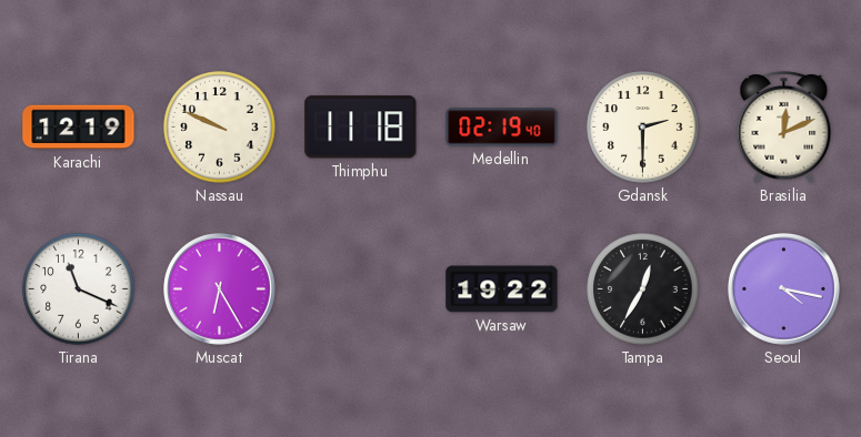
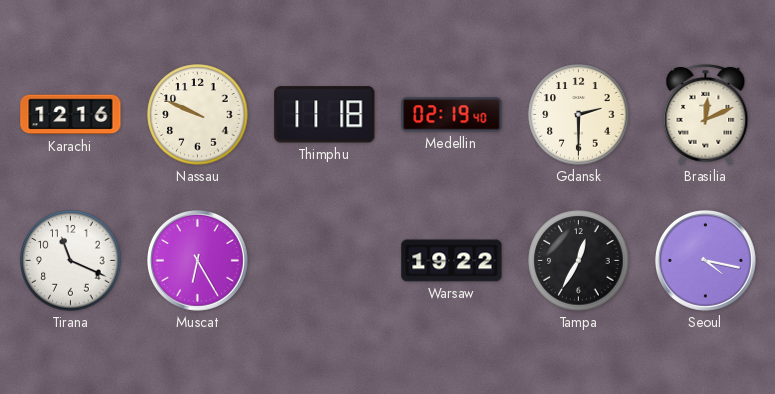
Karachi: 12:19 -> 12:16
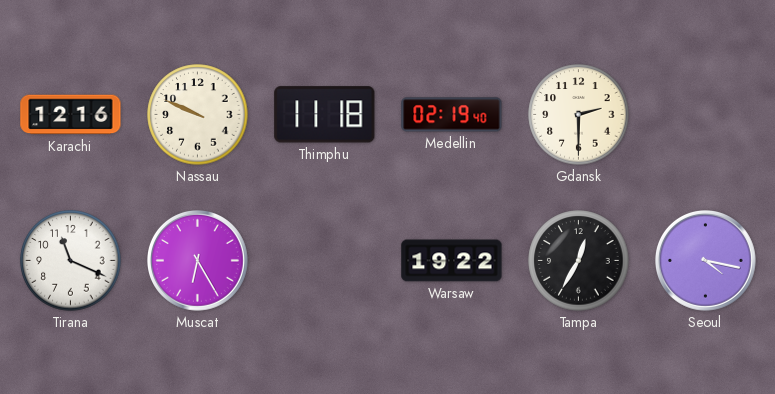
Brasilia: 12:11 -> none
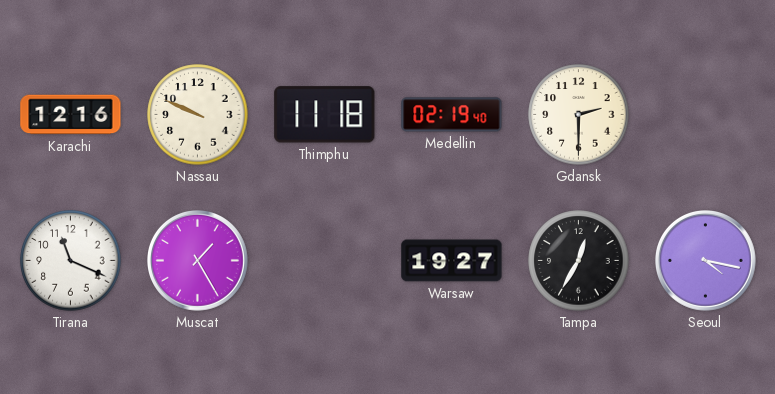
Muscat: 6:25 -> 1:25
Warsaw: 19:22 -> 19:27
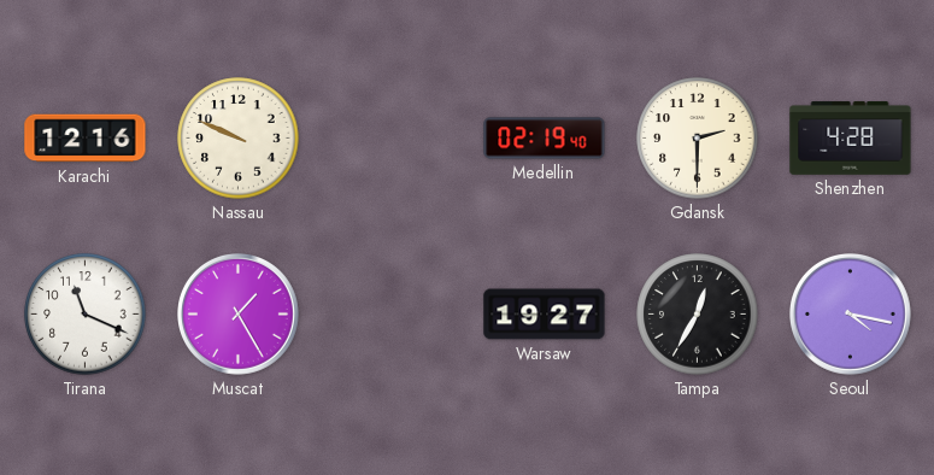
Thimphu: 11:18 -> none
Shenzhen: none -> 4:28
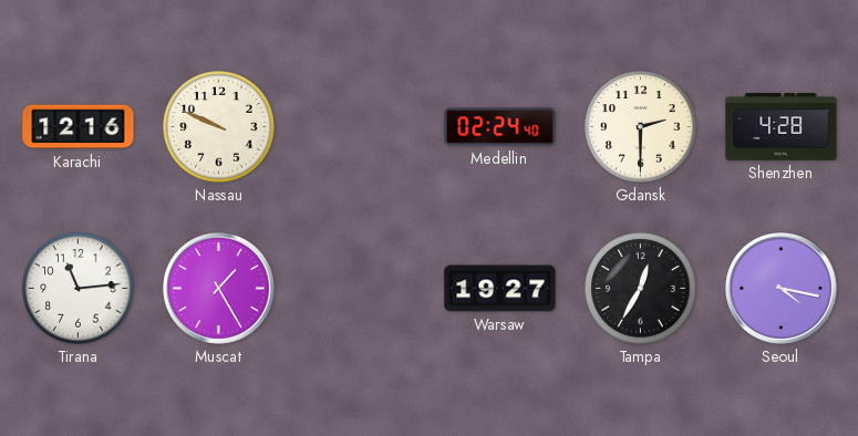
Medellin: 02:19 -> 02:24
Tirana: 11:19 -> 11:14
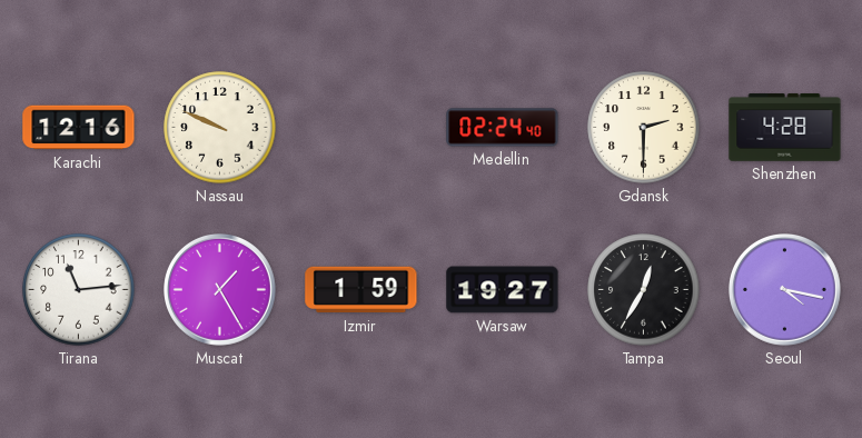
Izmir: none -> 1:59
